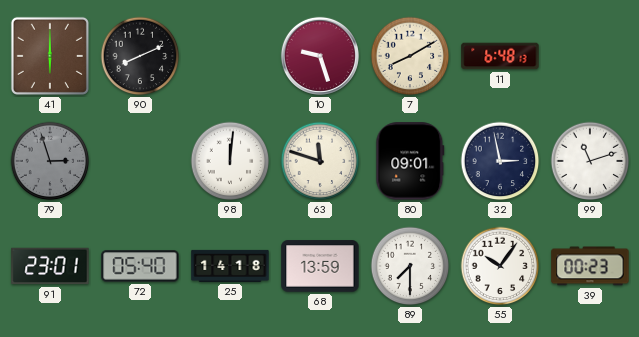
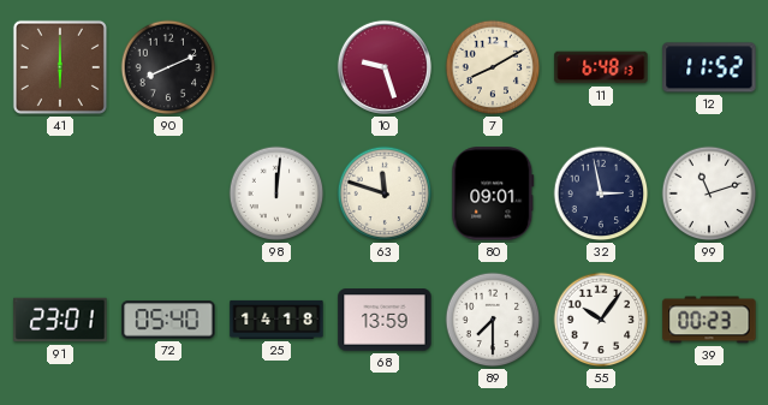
12: none -> 11:52
79: 2:57 -> none
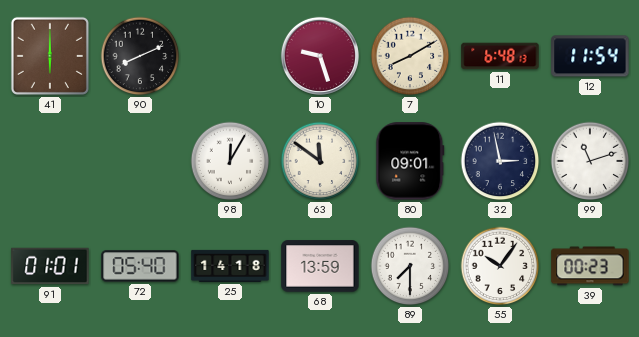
12: 11:52 -> 11:54
98: 12:01 -> 12:05
63: 11:48 -> 11:51
91: 23:01 -> 01:01
